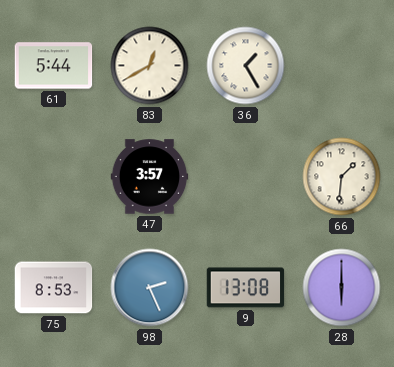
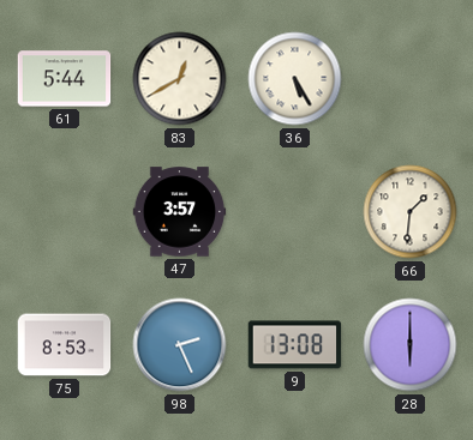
36: 1:25 -> 5:25
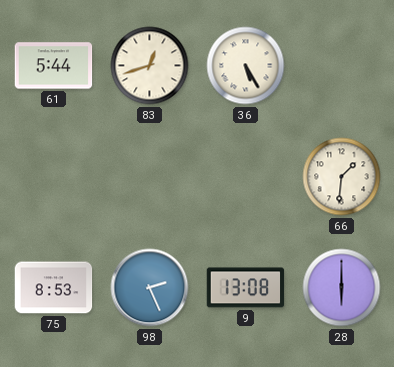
83: 12:40 -> 12:42
47: 3:57 -> none
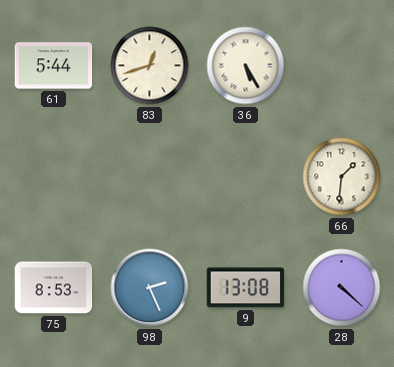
28: 6:00 -> 4:22
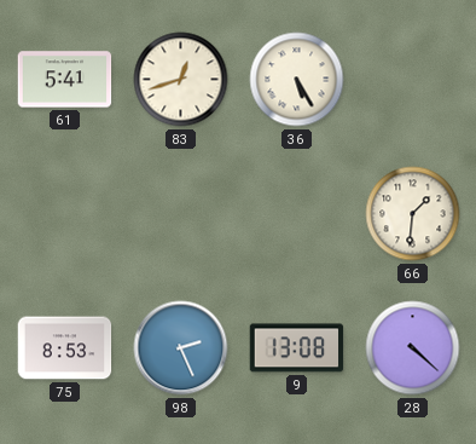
61: 5:44 -> 5:41
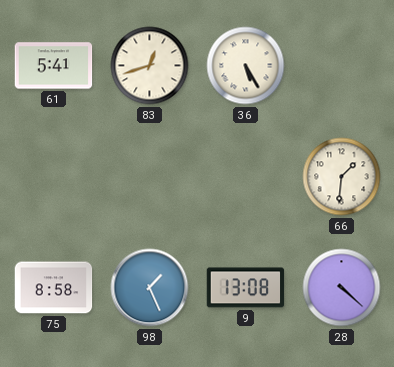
75: 8:53 -> 8:58
98: 2:26 -> 1:26
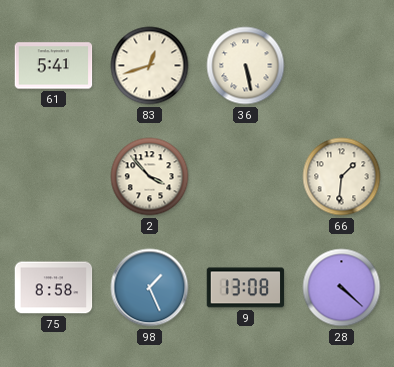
36: 5:25 -> 5:28
2: none -> 3:53
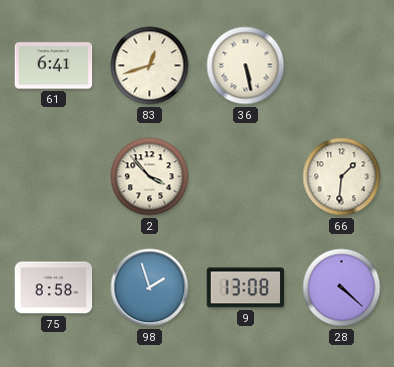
61: 5:41 -> 6:41
98: 1:26 -> 1:57
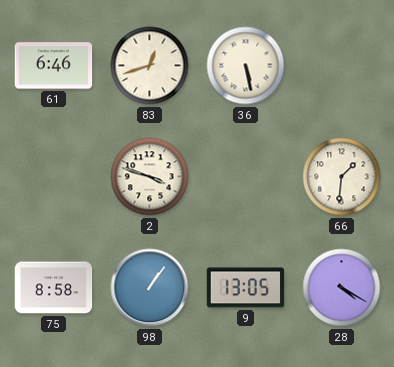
61: 6:41 -> 6:46
2: 3:53 -> 3:48
98: 1:57 -> 1:06
9: 13:08 -> 13:05
28: 4:22 -> 4:20
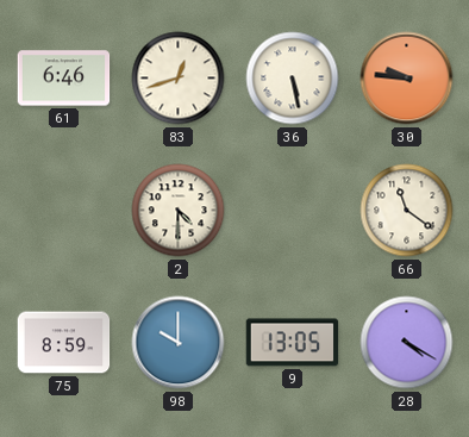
30: none -> 9:46
2: 3:48 -> 4:30
66: 1:31 -> 11:21
75: 8:58 -> 8:59
98: 1:06 -> 10:00
